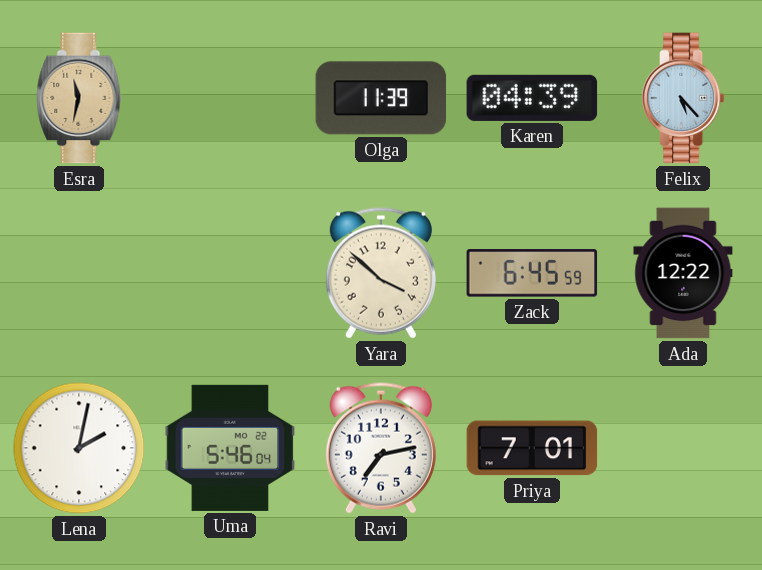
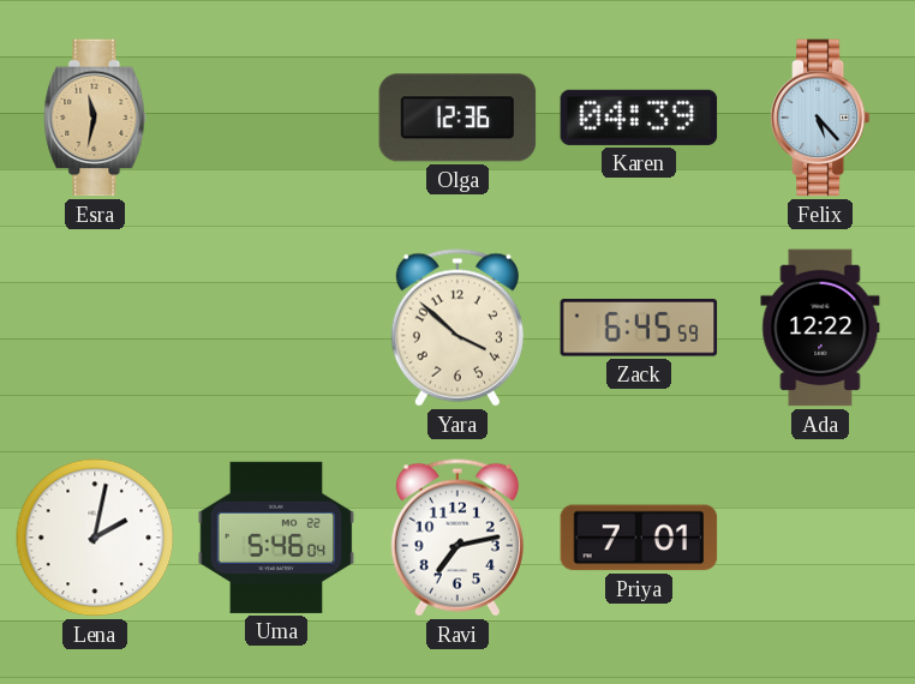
Olga: 11:39 -> 12:36
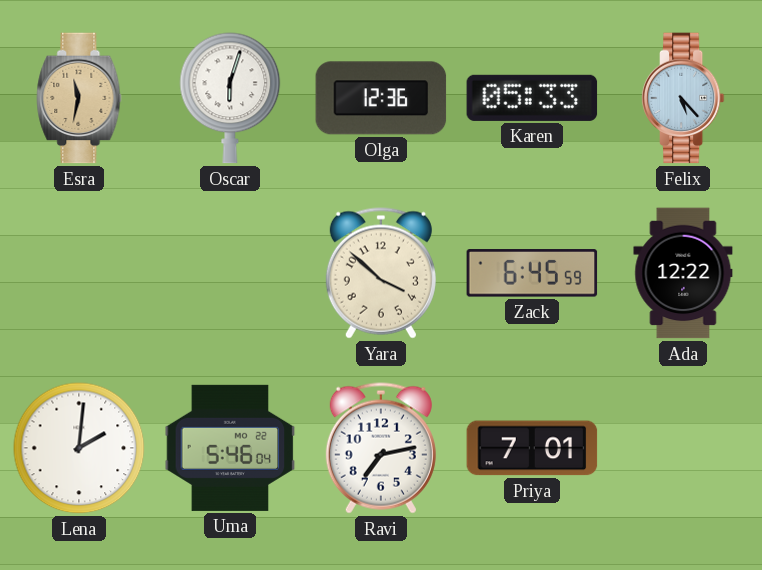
Oscar: none -> 6:03
Karen: 04:39 -> 05:33
Lena: 2:02 -> 2:01
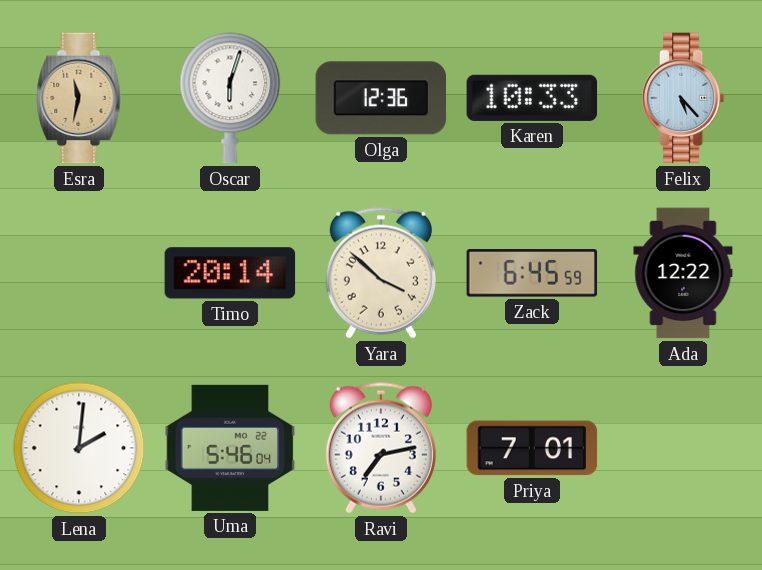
Karen: 05:33 -> 10:33
Timo: none -> 20:14
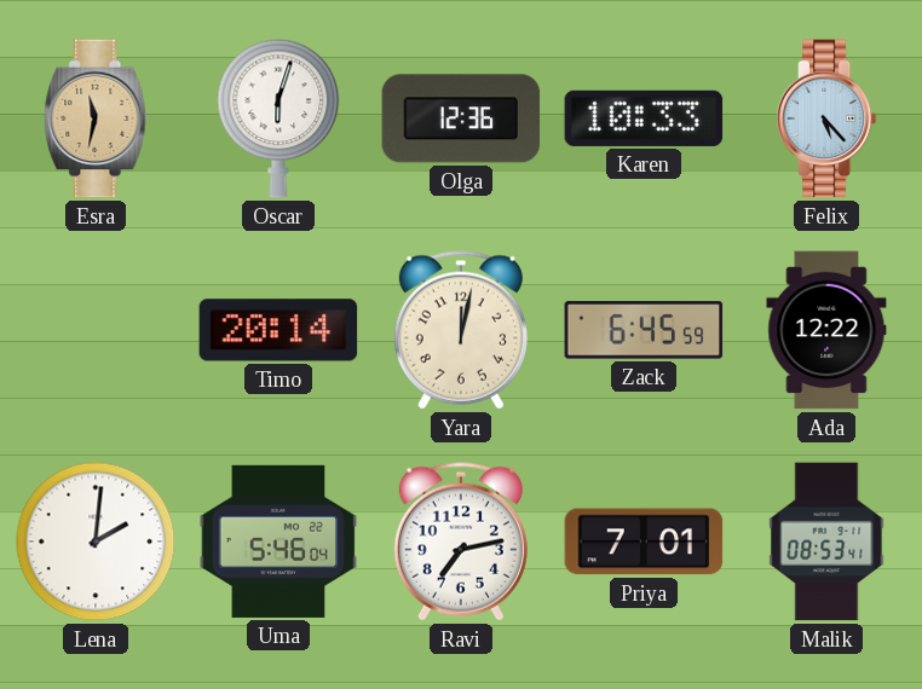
Yara: 3:52 -> 12:02
Malik: none -> 08:53
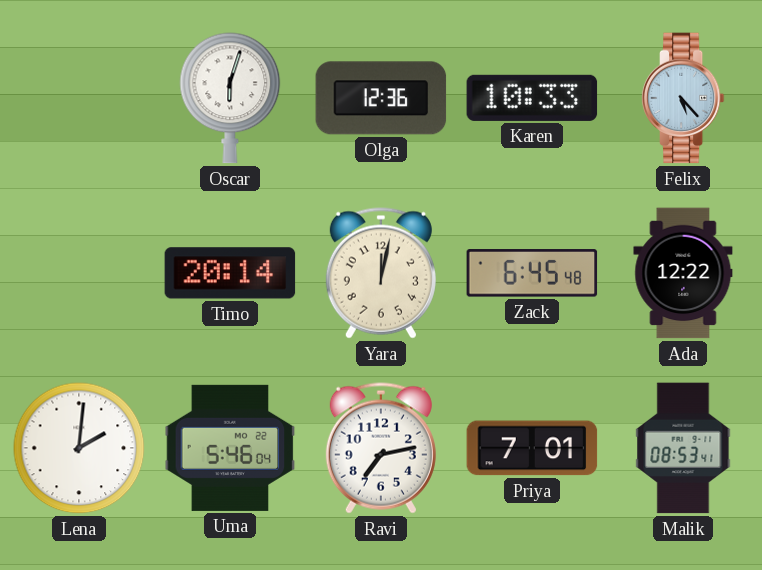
Esra: 11:32 -> none
Zack: 6:45:59 -> 6:45:48
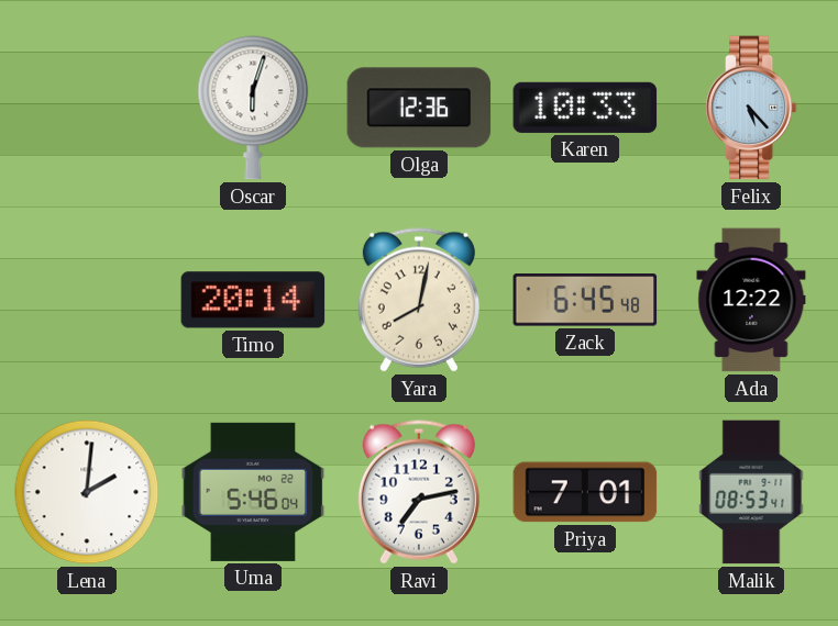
Yara: 12:02 -> 8:02
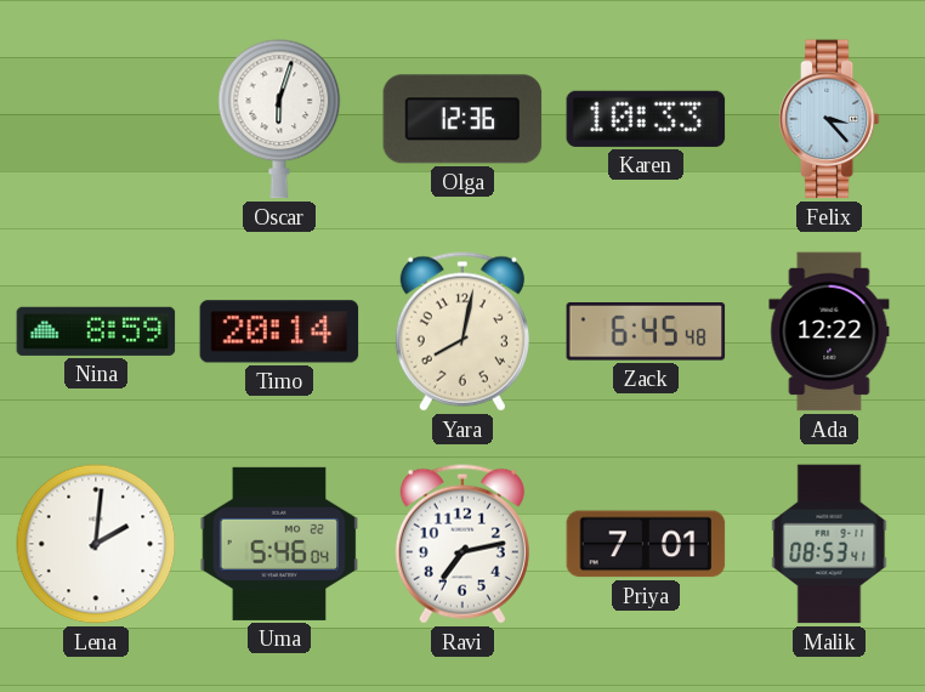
Felix: 5:23 -> 3:23
Nina: none -> 8:59
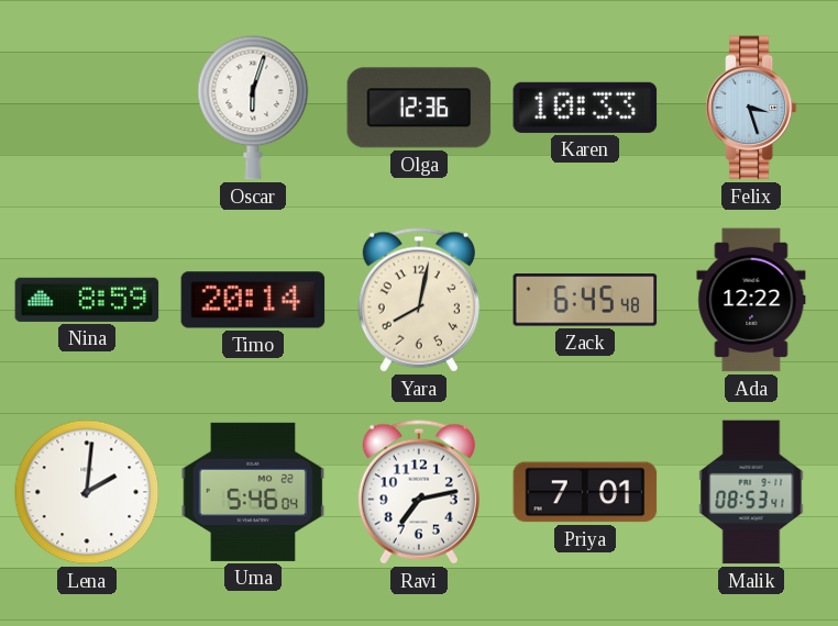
Felix: 3:23 -> 3:27
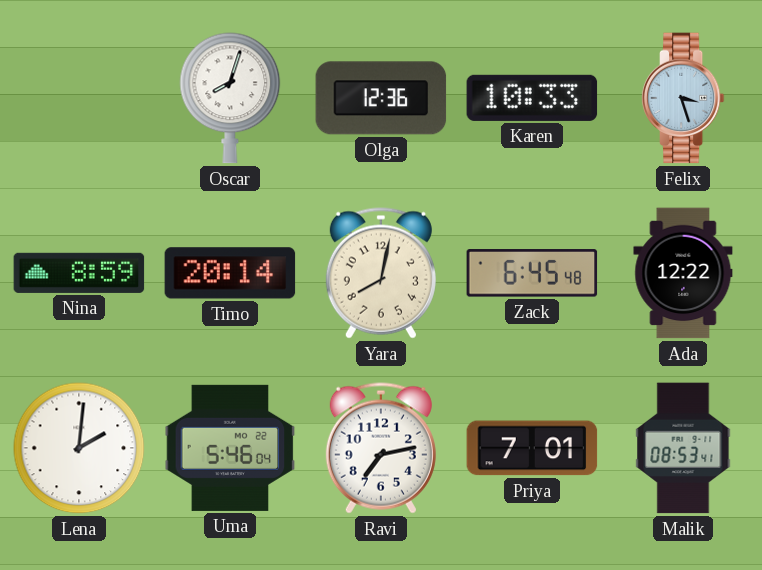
Oscar: 6:03 -> 8:03
